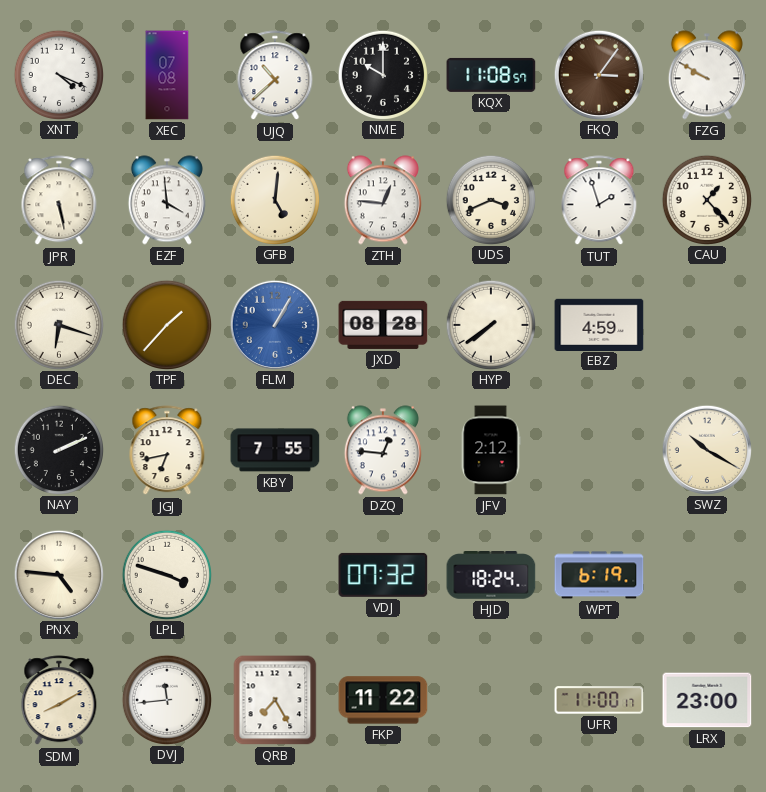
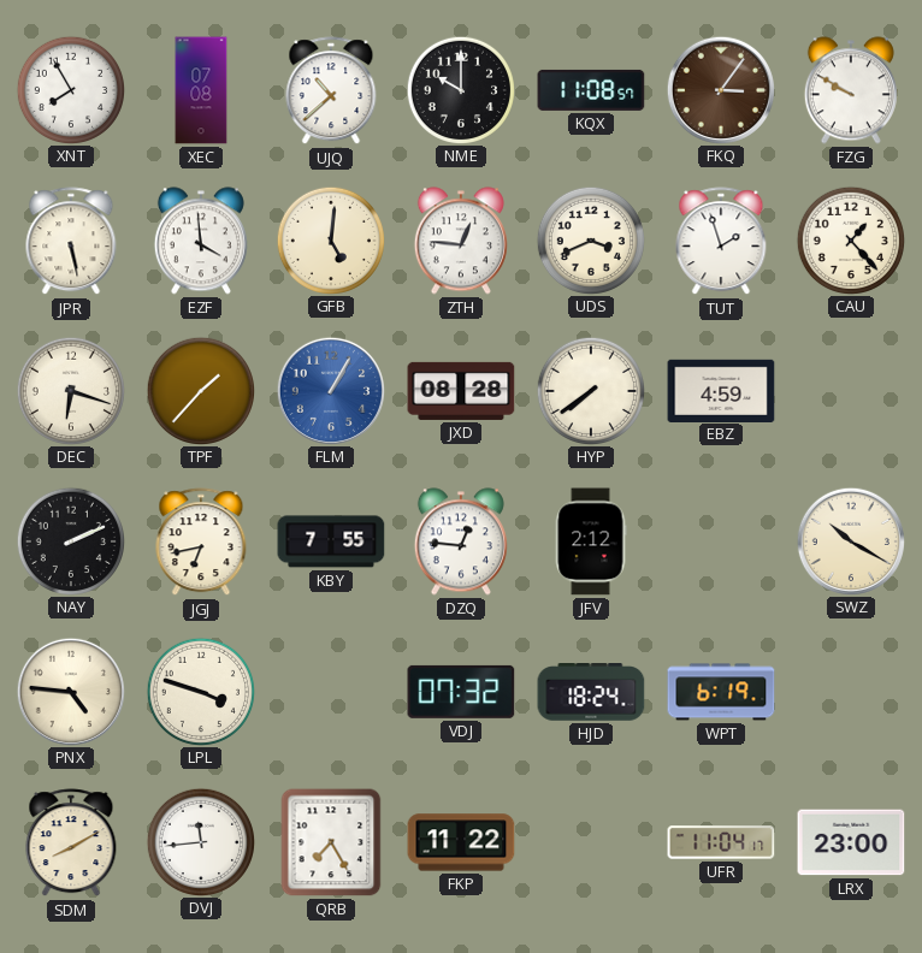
XNT: 4:19 -> 7:55
UFR: 11:00 -> 11:04
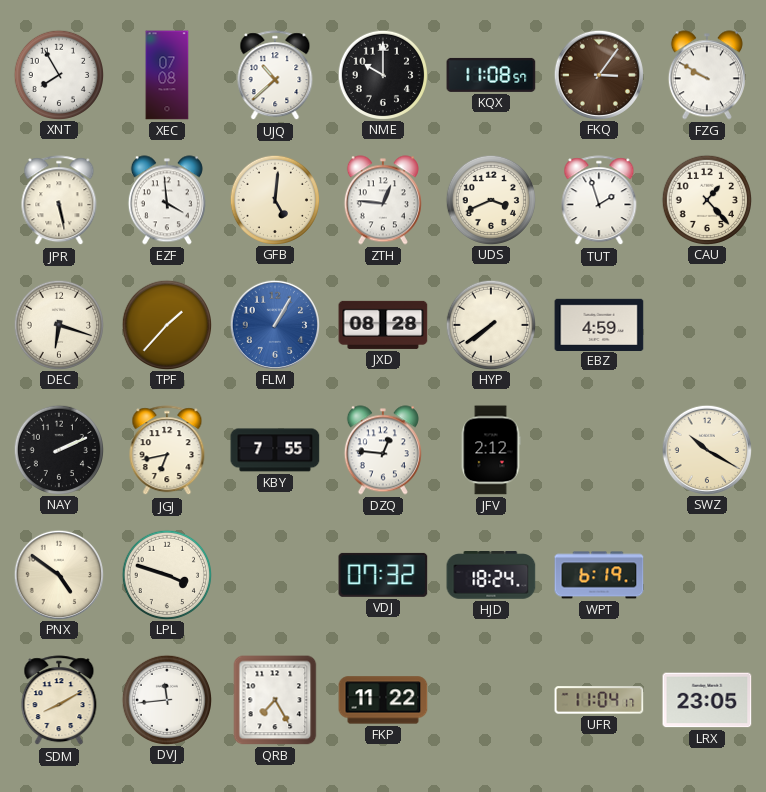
PNX: 4:46 -> 4:51
LRX: 23:00 -> 23:05
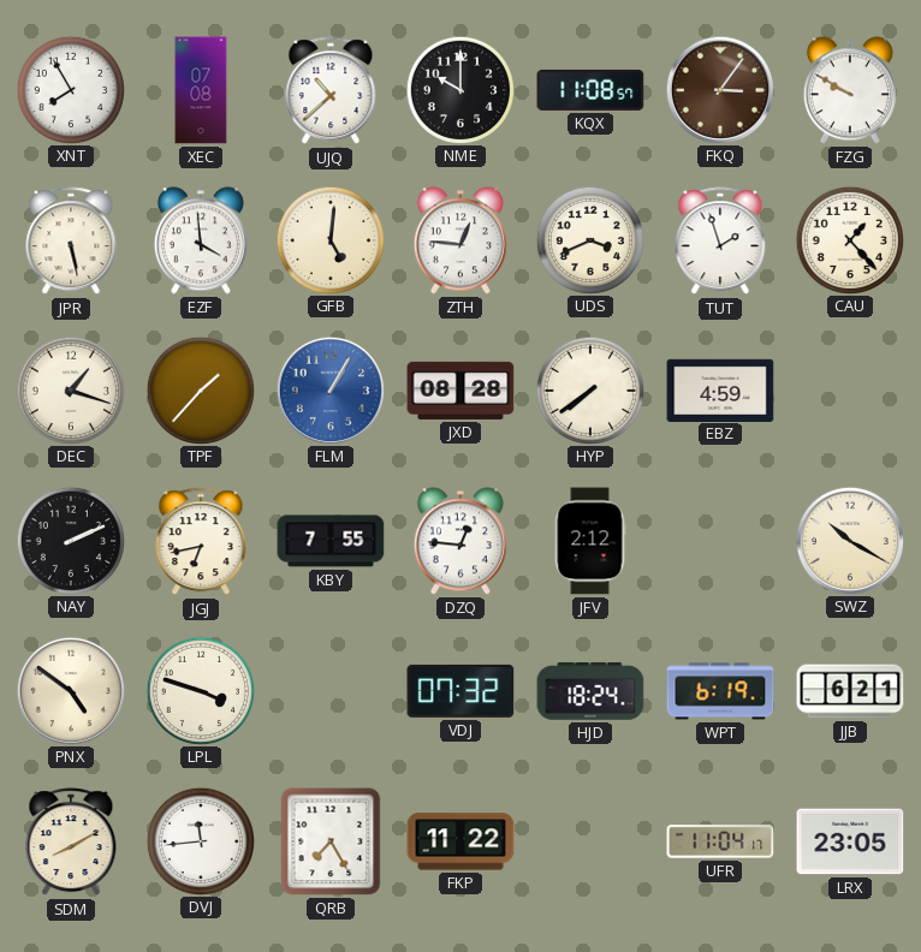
DEC: 6:18 -> 1:18
JJB: none -> 6:21
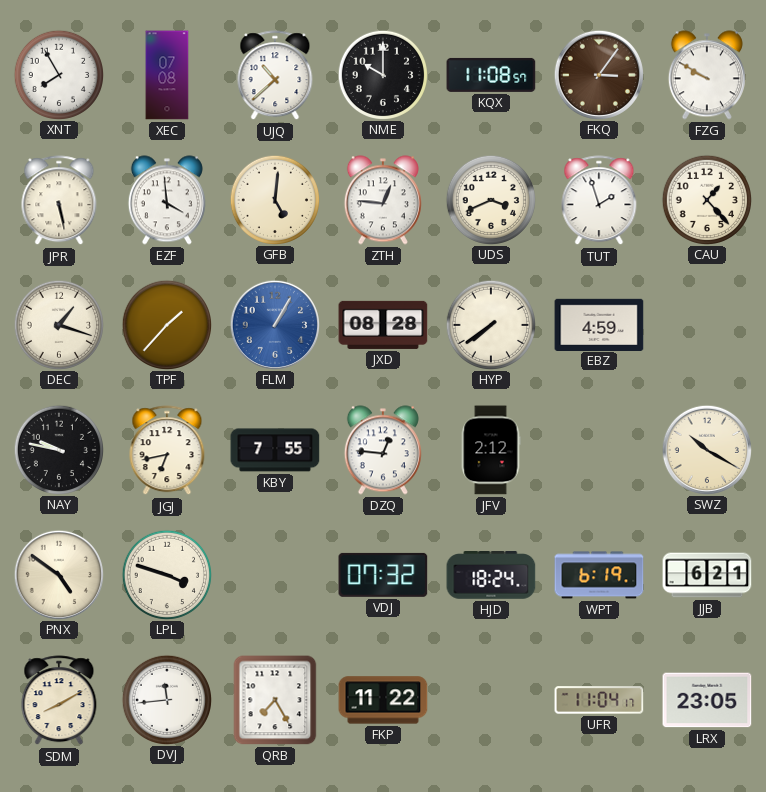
NAY: 2:11 -> 9:47
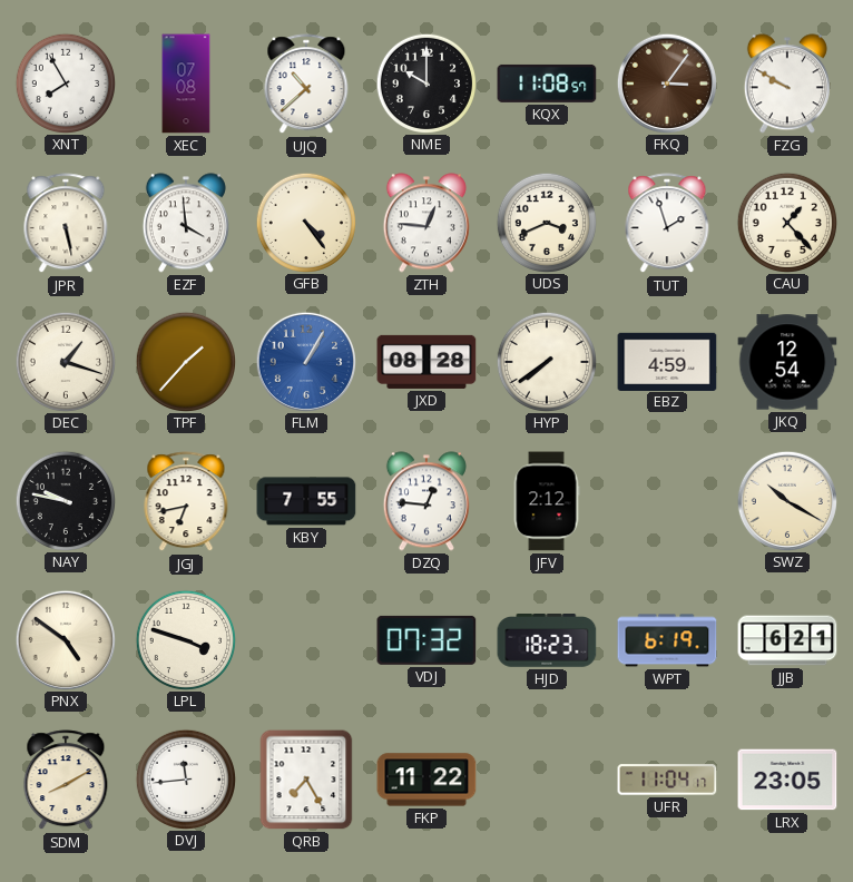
GFB: 5:01 -> 4:24
JKQ: none -> 12:54
HJD: 18:24 -> 18:23
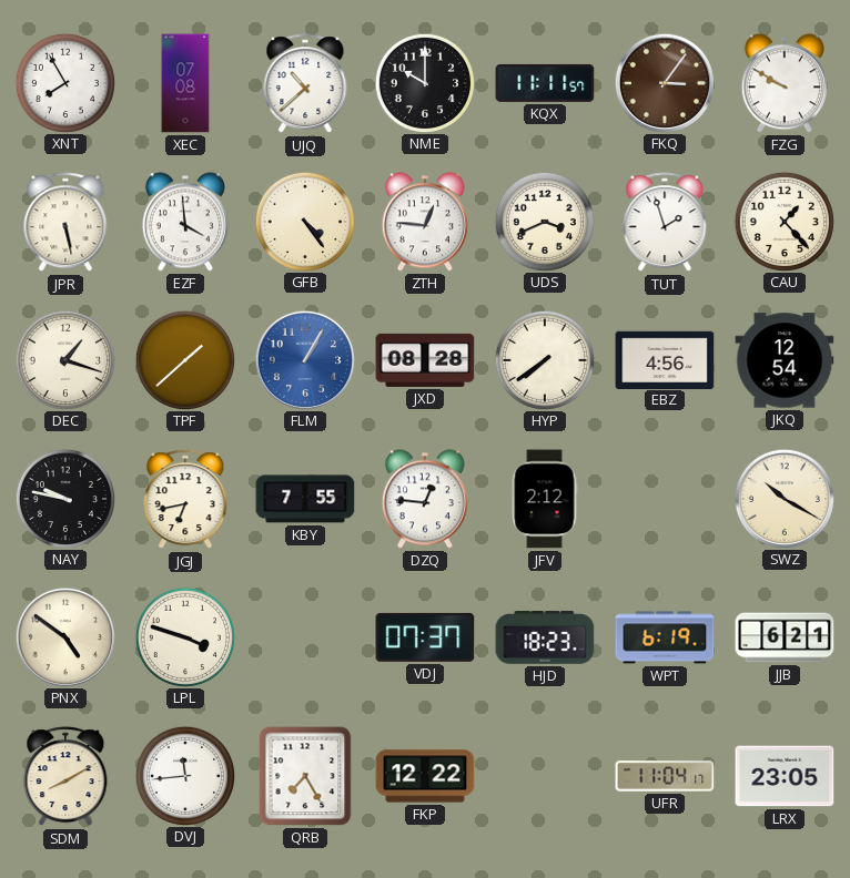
KQX: 11:08 -> 11:11
TPF: 1:37 -> 1:38
EBZ: 4:59 -> 4:56
VDJ: 07:32 -> 07:37
FKP: 11:22 -> 12:22
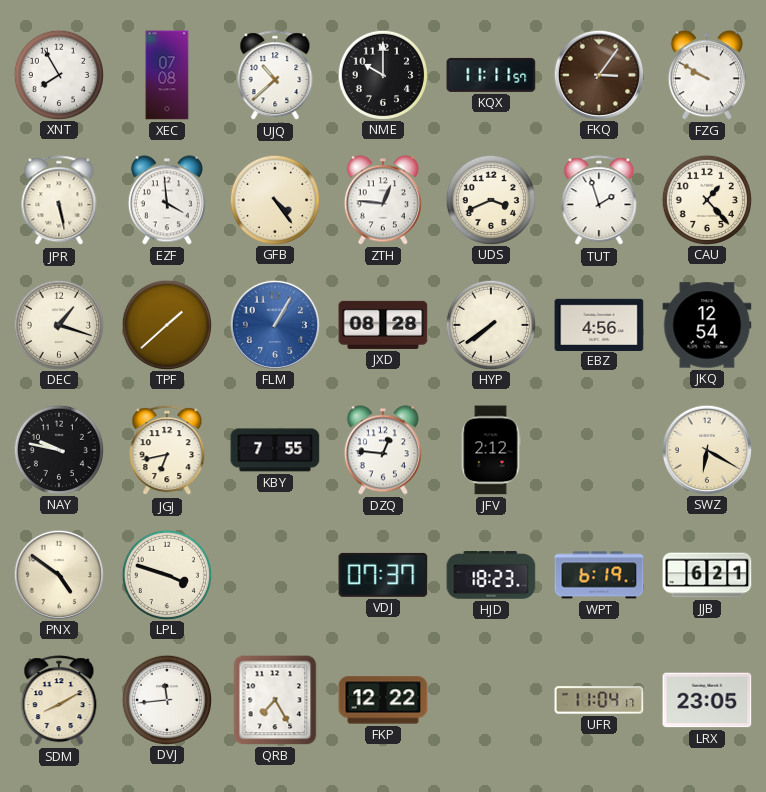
SWZ: 10:20 -> 6:20
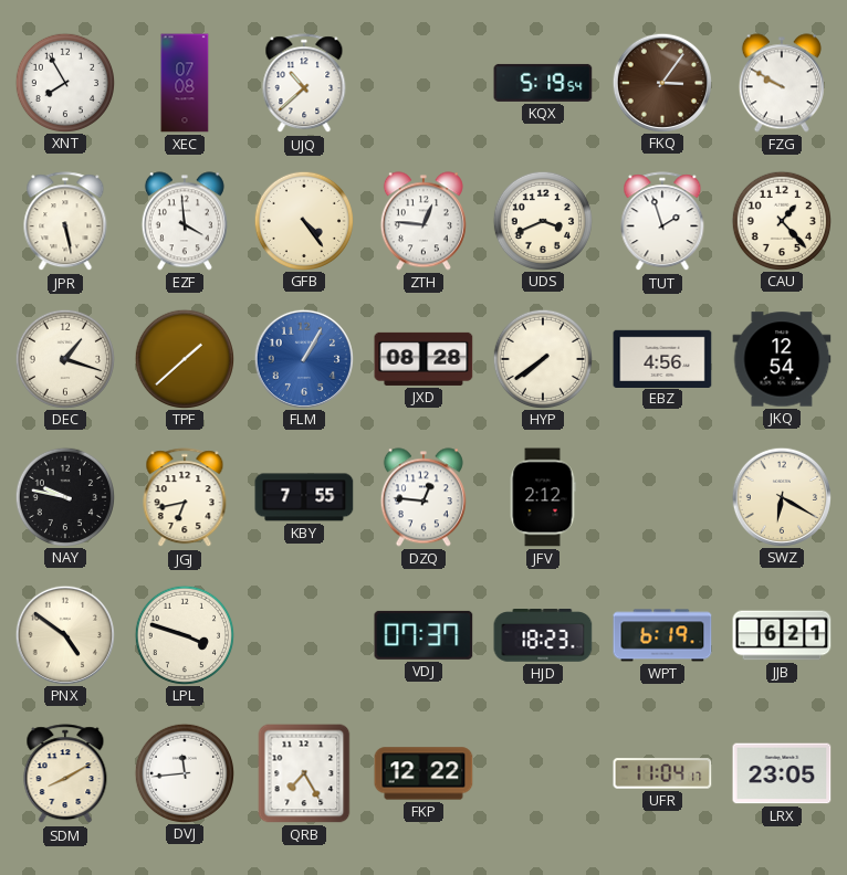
NME: 10:00 -> none
KQX: 11:11 -> 5:19
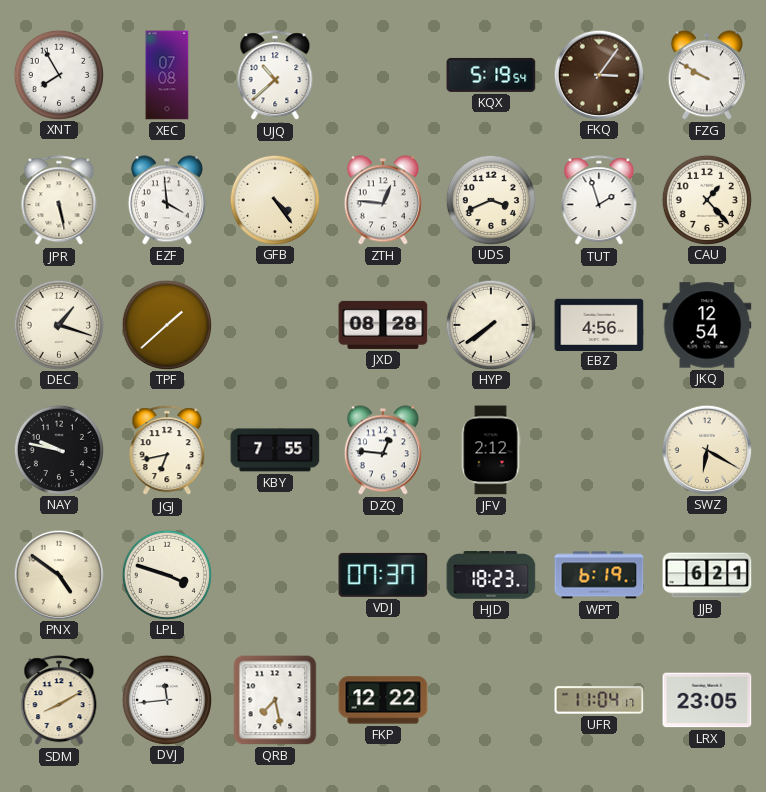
FLM: 1:05 -> none
QRB: 7:25 -> 7:28
